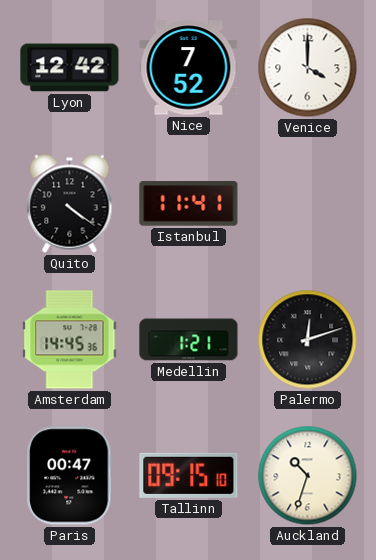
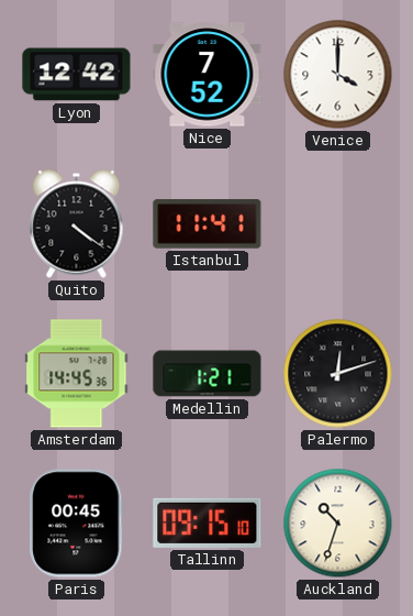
Paris: 00:47 -> 00:45
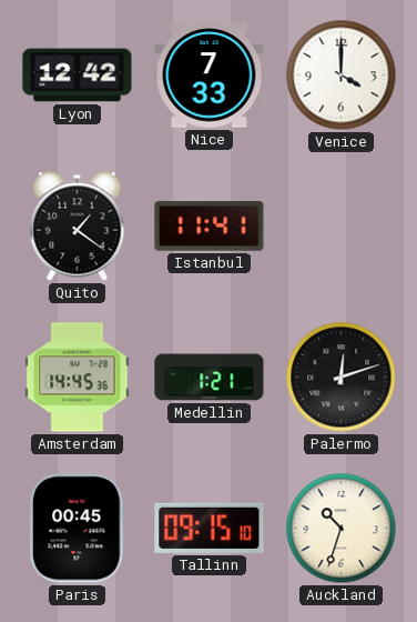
Nice: 7:52 -> 7:33
Quito: 4:21 -> 1:21
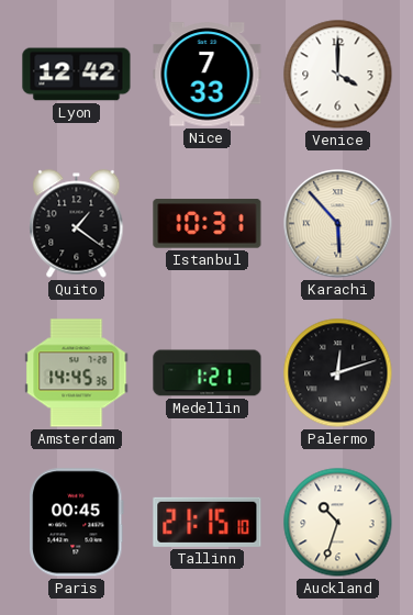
Istanbul: 11:41 -> 10:31
Karachi: none -> 5:53
Tallinn: 09:15 -> 21:15
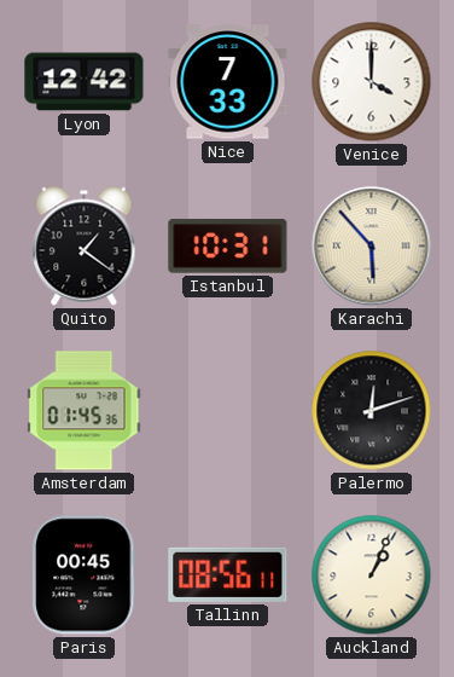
Amsterdam: 14:45 -> 01:45
Medellin: 1:21 -> none
Tallinn: 21:15 -> 08:56
Auckland: 10:33 -> 1:04
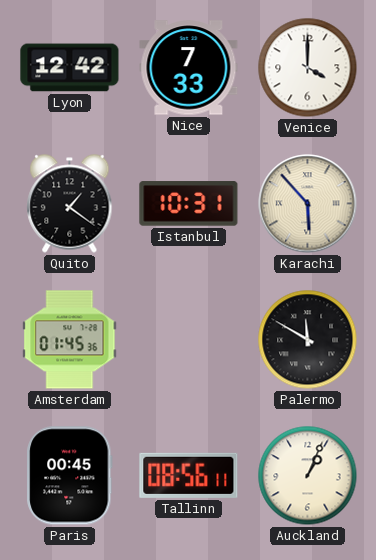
Palermo: 12:12 -> 11:50
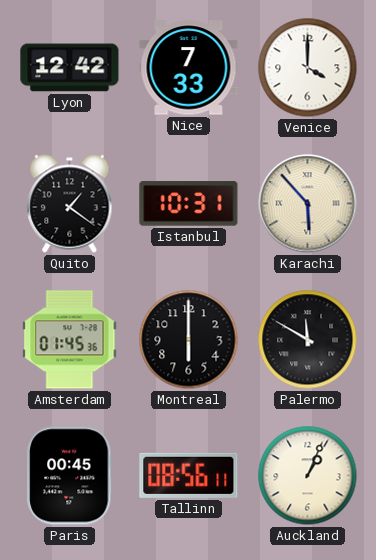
Montreal: none -> 6:00
